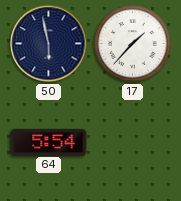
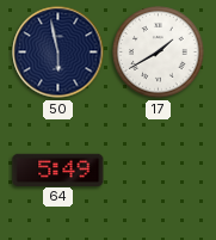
17: 1:37 -> 1:40
64: 5:54 -> 5:49
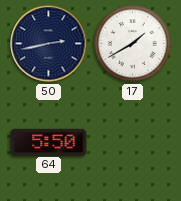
50: 5:58 -> 2:43
64: 5:49 -> 5:50
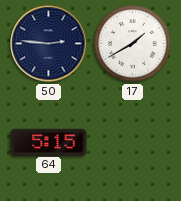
50: 2:43 -> 2:46
64: 5:50 -> 5:15
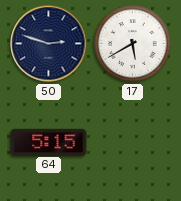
50: 2:46 -> 2:48
17: 1:40 -> 5:40
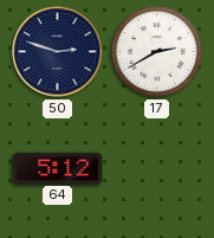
17: 5:40 -> 2:40
64: 5:15 -> 5:12
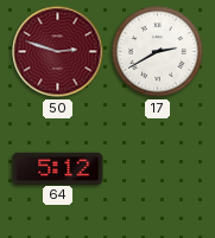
50 dial: navy -> burgundy
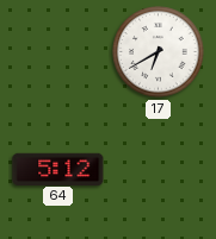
50: 2:48 -> none
17: 2:40 -> 6:40
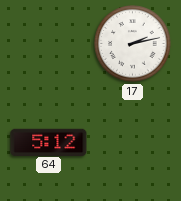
17: 6:40 -> 2:13
